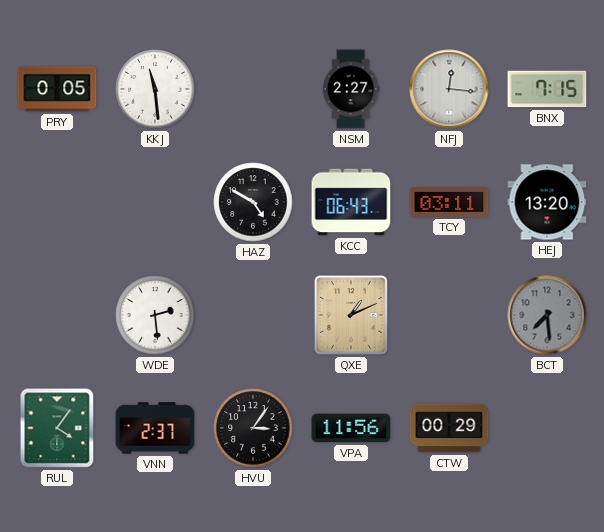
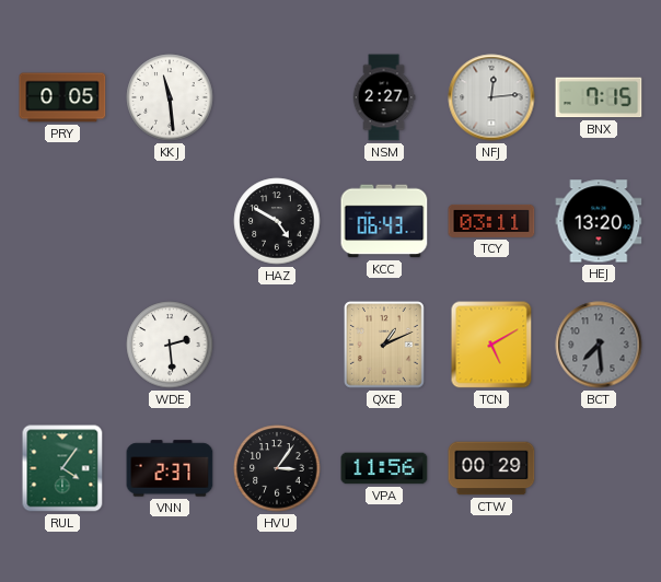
NFJ: 12:16 -> 12:14
TCN: none -> 5:10
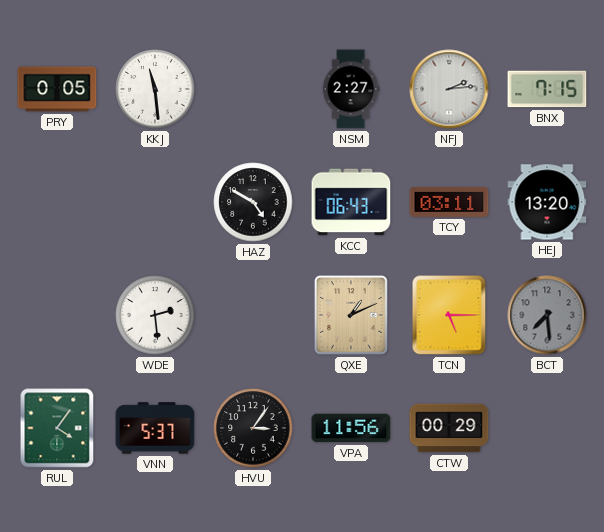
NFJ: 12:14 -> 2:14
TCN: 5:10 -> 5:15
VNN: 2:37 -> 5:37
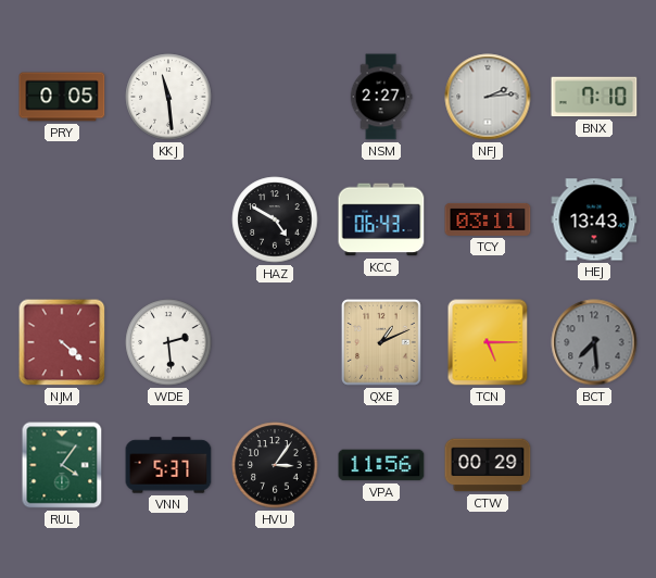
BNX: 7:15 -> 7:10
HEJ: 13:20 -> 13:43
NJM: none -> 4:22
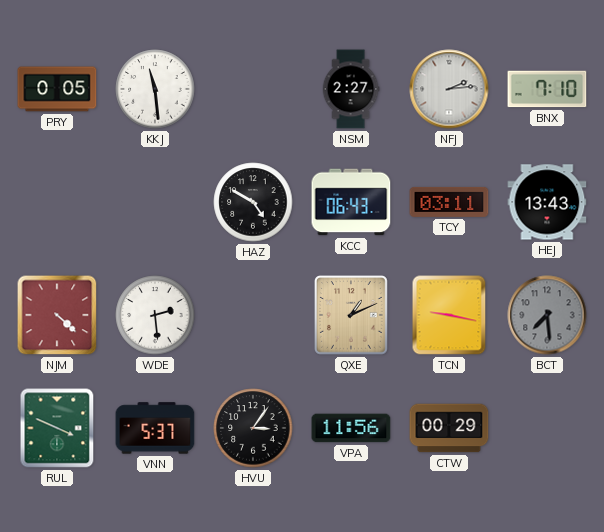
TCN: 5:15 -> 9:17
RUL: 4:06 -> 3:49
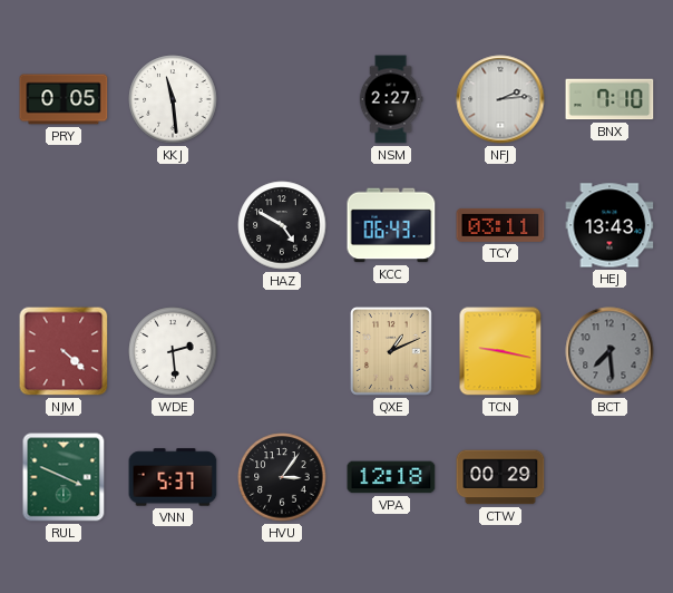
VPA: 11:56 -> 12:18
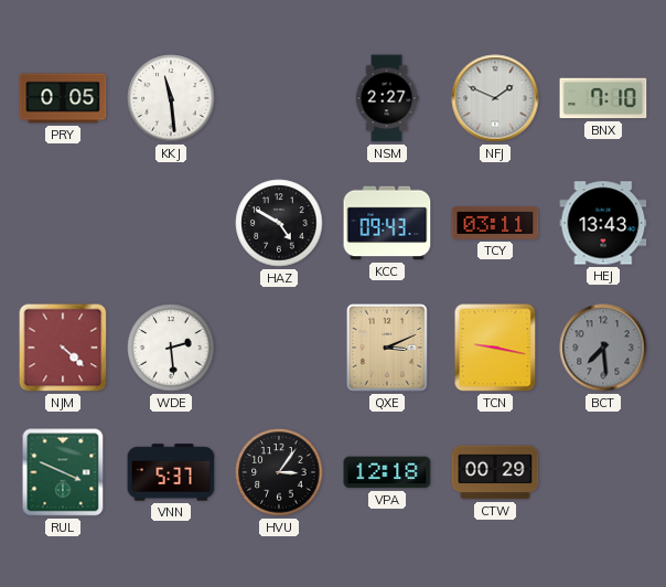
NFJ: 2:14 -> 1:49
KCC: 06:43 -> 09:43
QXE: 1:11 -> 3:11
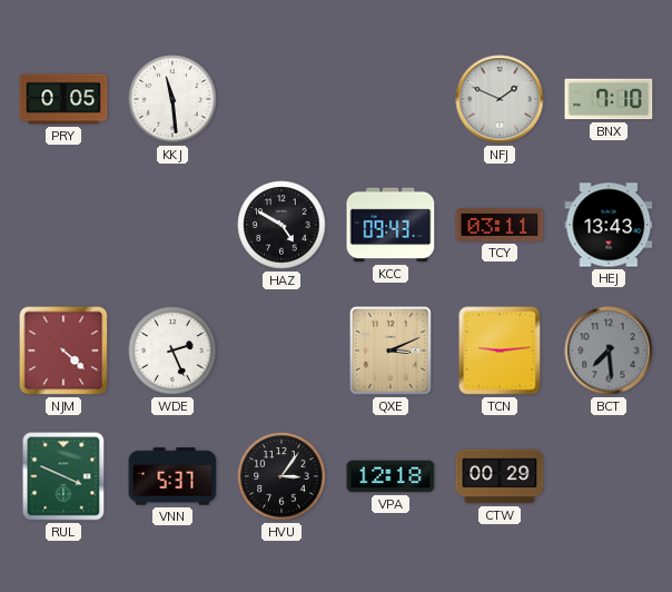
NSM: 2:27 -> none
WDE: 2:29 -> 2:26
TCN: 9:17 -> 9:14
